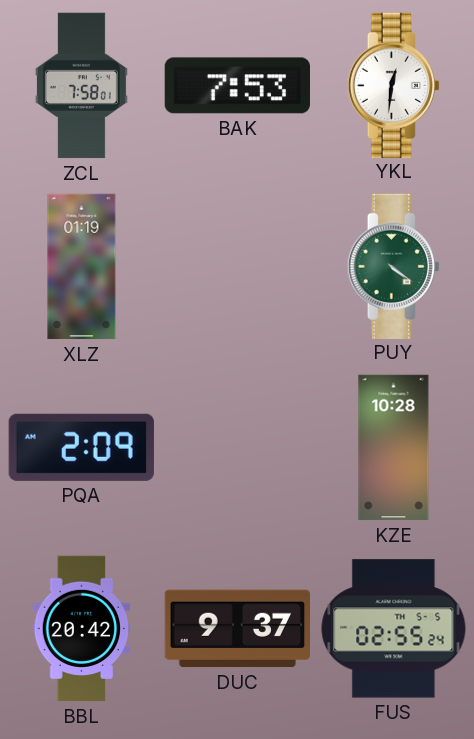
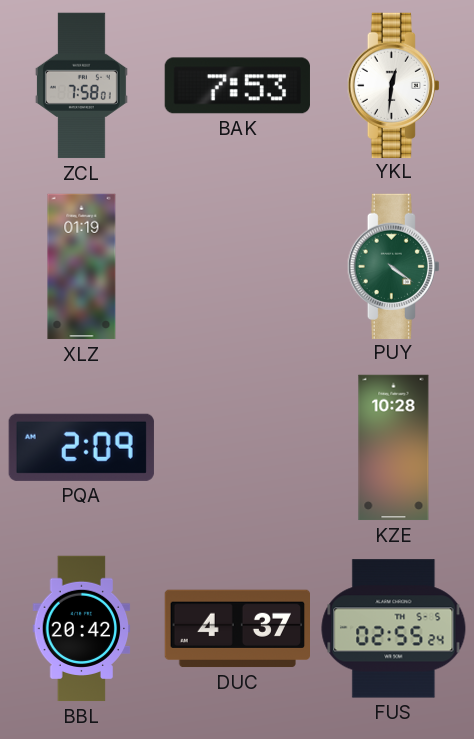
DUC: 9:37 -> 4:37
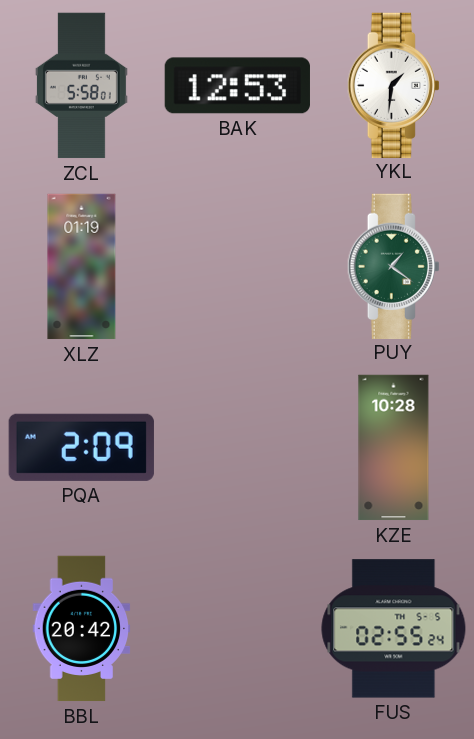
ZCL: 7:58 -> 5:58
BAK: 7:53 -> 12:53
YKL: 12:31 -> 1:31
PUY: 4:21 -> 1:21
DUC: 4:37 -> none
